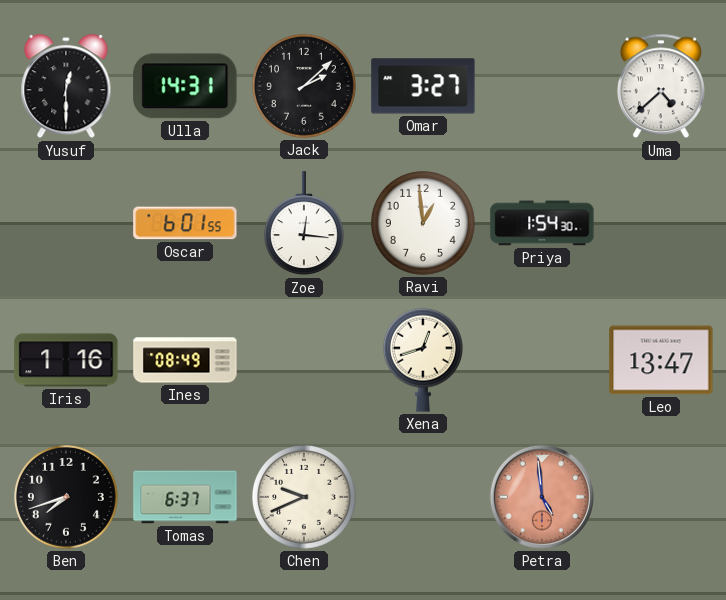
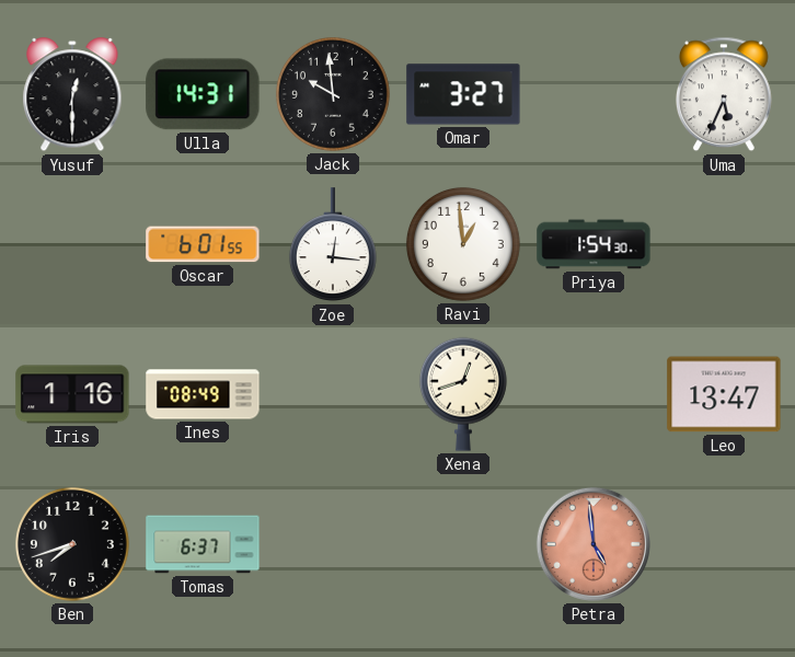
Jack: 2:08 -> 9:59
Uma: 4:38 -> 5:34
Chen: 9:41 -> none
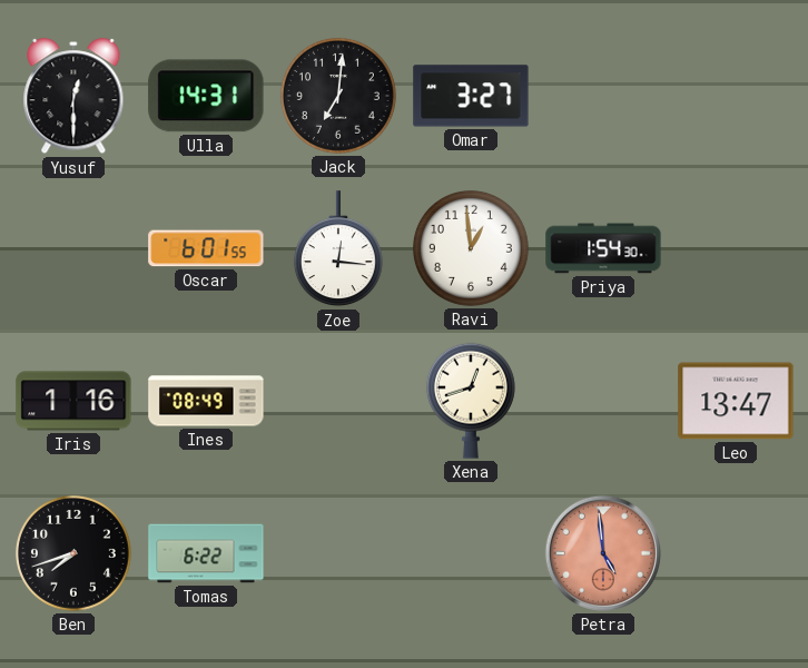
Jack: 9:59 -> 7:01
Uma: 5:34 -> none
Tomas: 6:37 -> 6:22
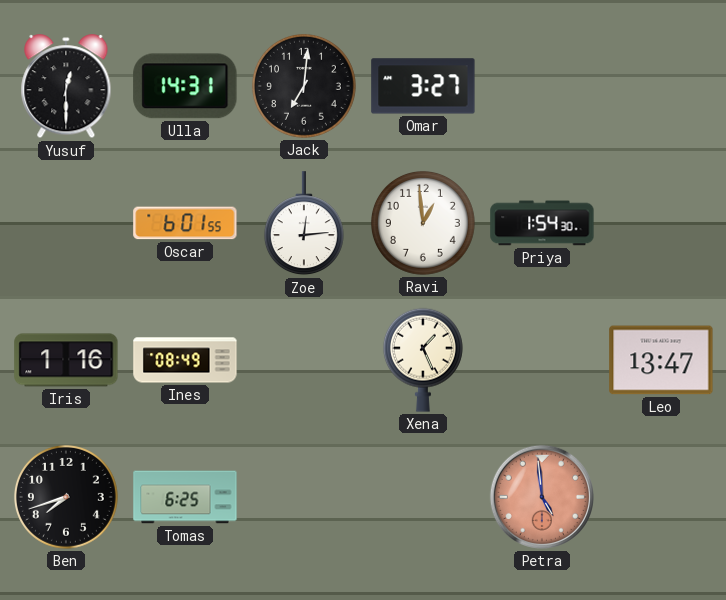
Zoe: 12:16 -> 12:14
Xena: 12:42 -> 1:26
Tomas: 6:22 -> 6:25
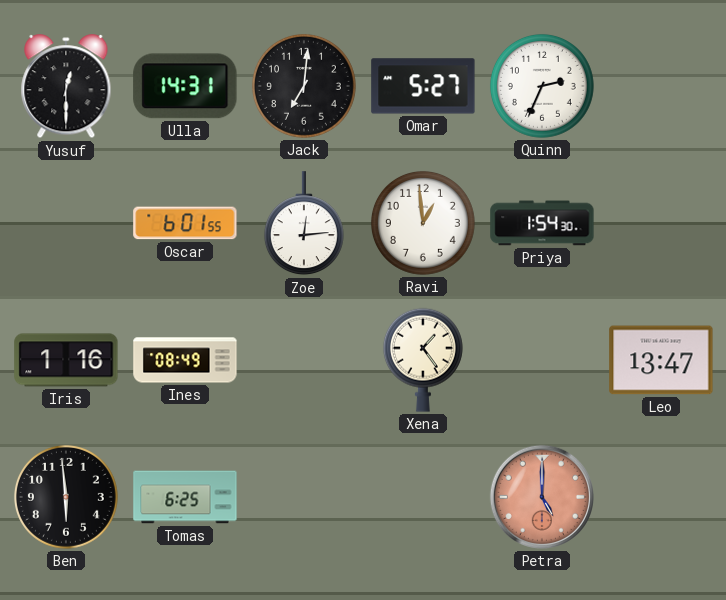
Omar: 3:27 -> 5:27
Quinn: none -> 2:34
Xena: 1:26 -> 1:24
Ben: 7:42 -> 5:59
Petra: 4:59 -> 5:00
